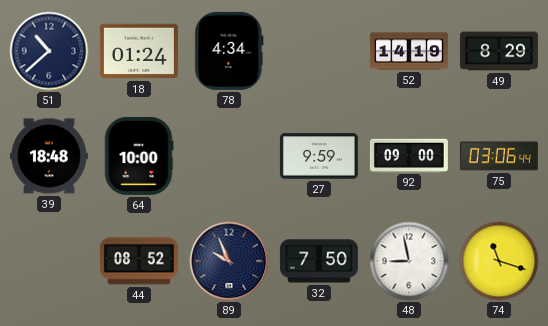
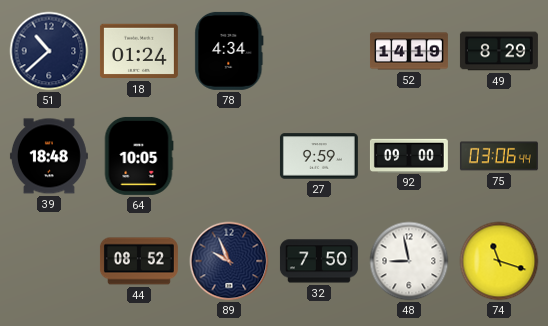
64: 10:00 -> 10:05
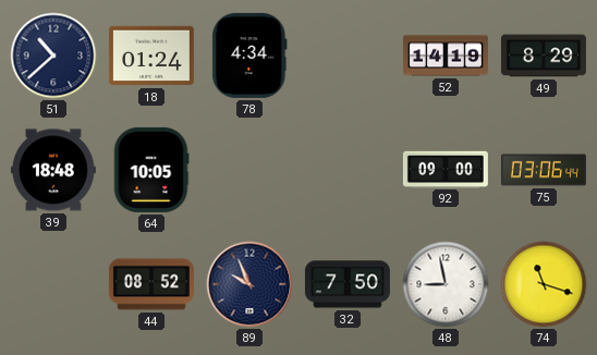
27: 9:59 -> none
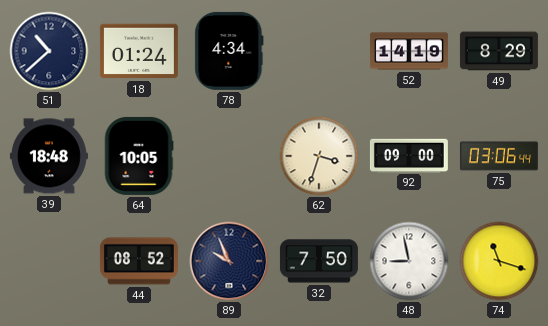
62: none -> 3:33
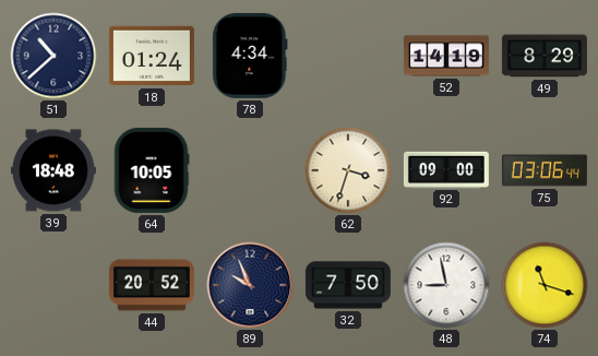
44: 08:52 -> 20:52
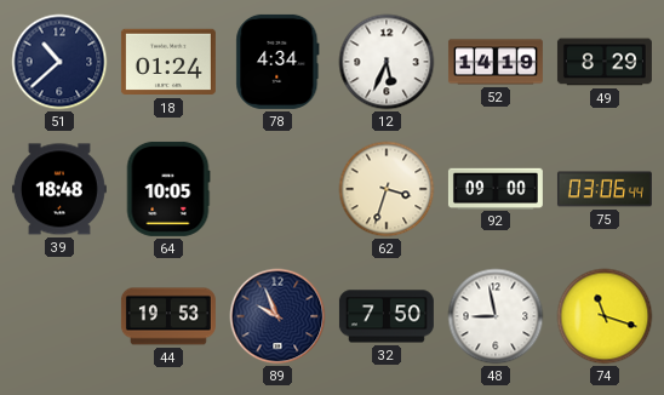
12: none -> 5:34
44: 20:52 -> 19:53
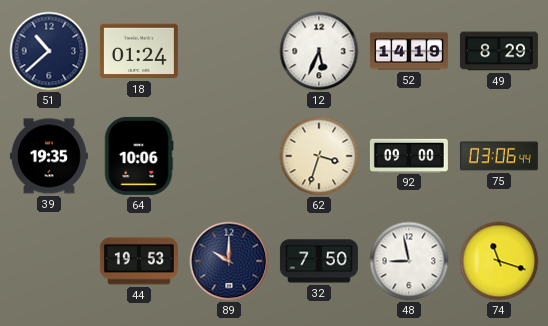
78: 4:34 -> none
39: 18:48 -> 19:35
64: 10:05 -> 10:06
89: 9:56 -> 10:00
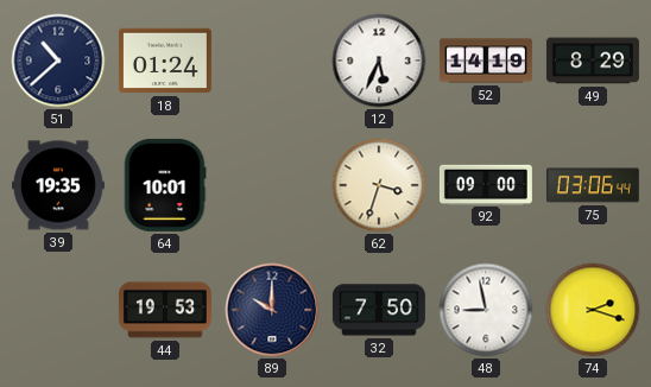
64: 10:06 -> 10:01
74: 11:18 -> 2:18
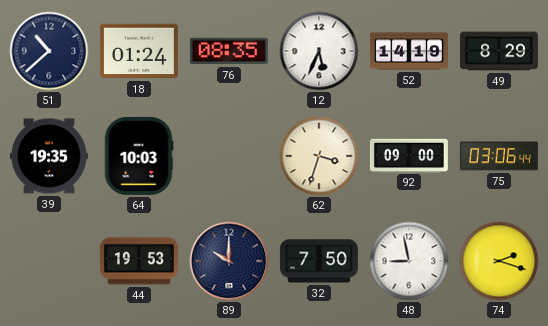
76: none -> 08:35
64: 10:01 -> 10:03
